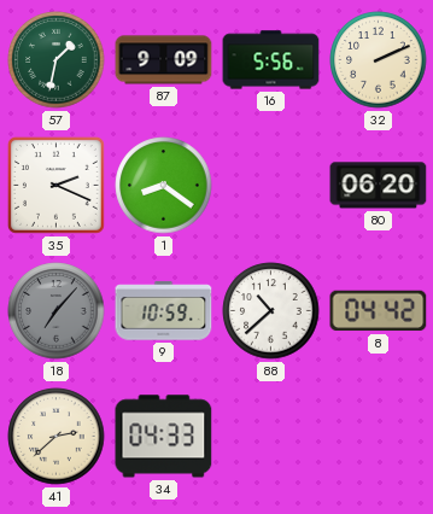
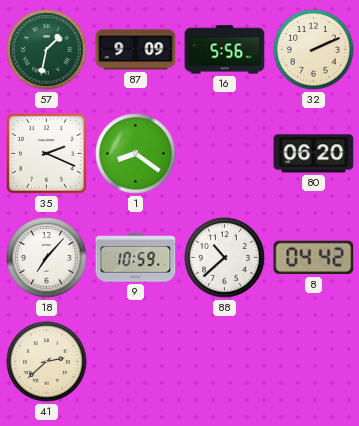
18 dial: grey -> white
34: 04:33 -> none
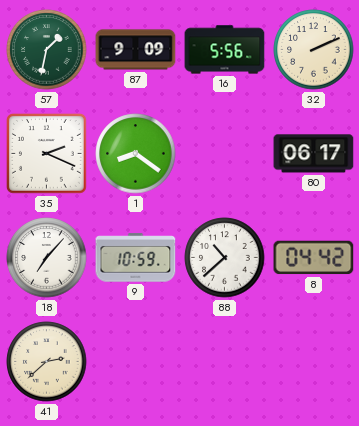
80: 06:20 -> 06:17
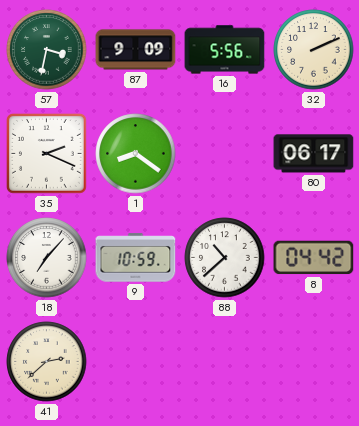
57: 1:32 -> 3:32
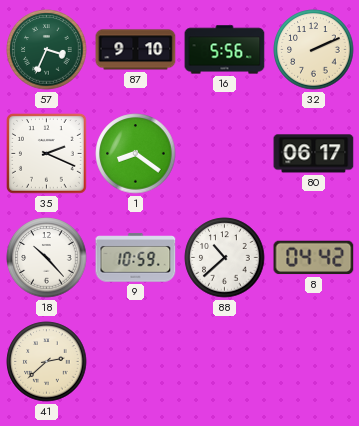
57: 3:32 -> 3:34
87: 9:09 -> 9:10
18: 7:07 -> 10:23
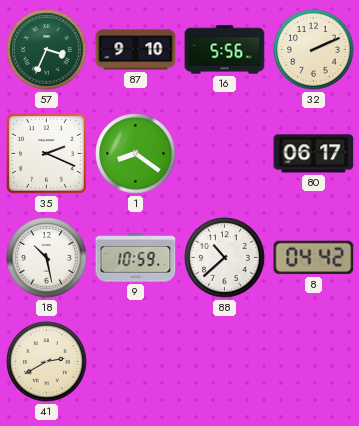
18: 10:23 -> 10:28
41: 2:38 -> 2:40
